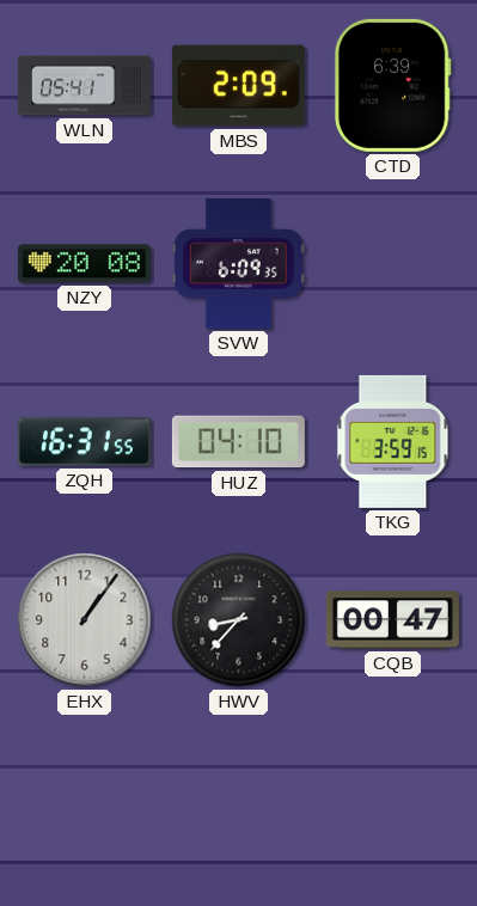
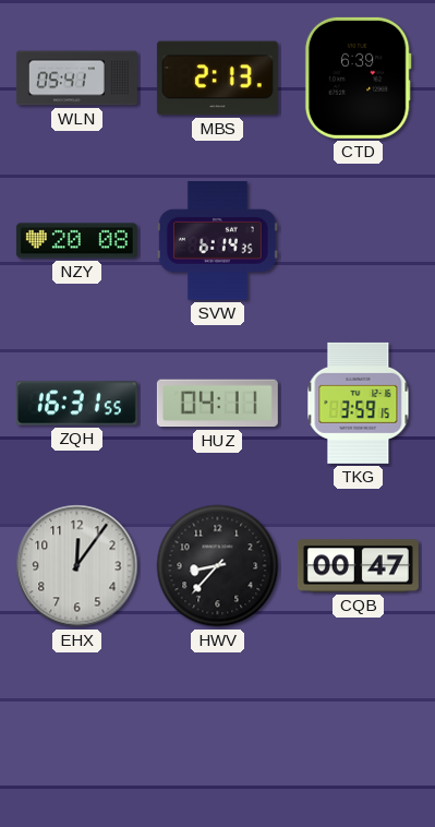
MBS: 2:09 -> 2:13
SVW: 6:09 -> 6:14
HUZ: 04:10 -> 04:11
EHX: 1:06 -> 12:06
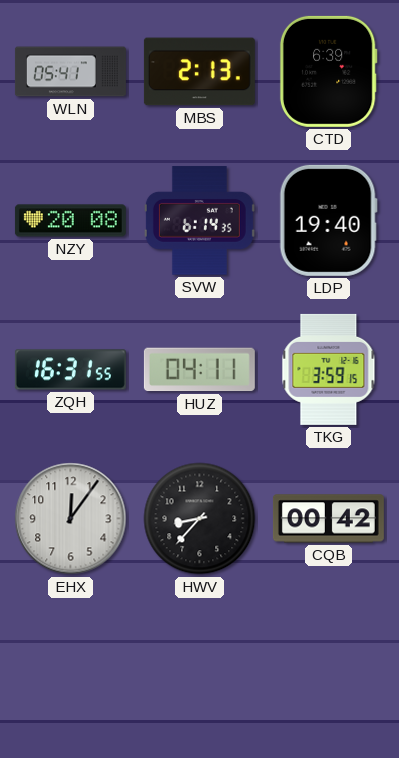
LDP: none -> 19:40
CQB: 00:47 -> 00:42
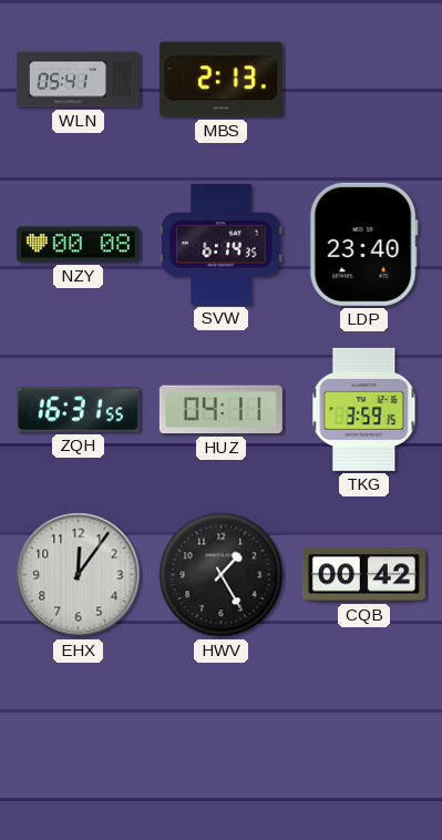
CTD: 6:39 -> none
NZY: 20:08 -> 00:08
LDP: 19:40 -> 23:40
HWV: 8:37 -> 1:25
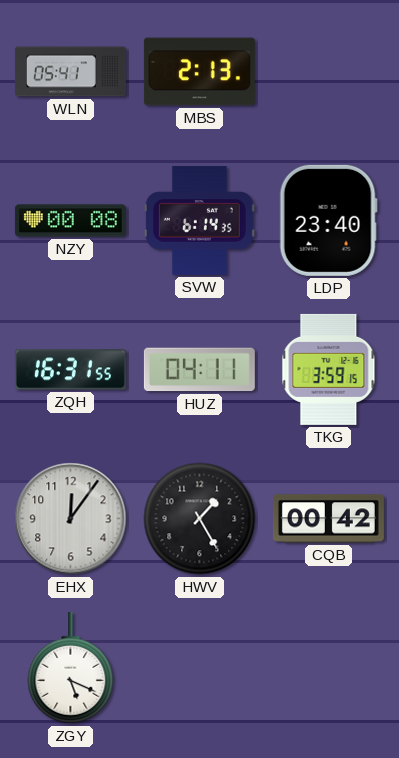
ZGY: none -> 5:19
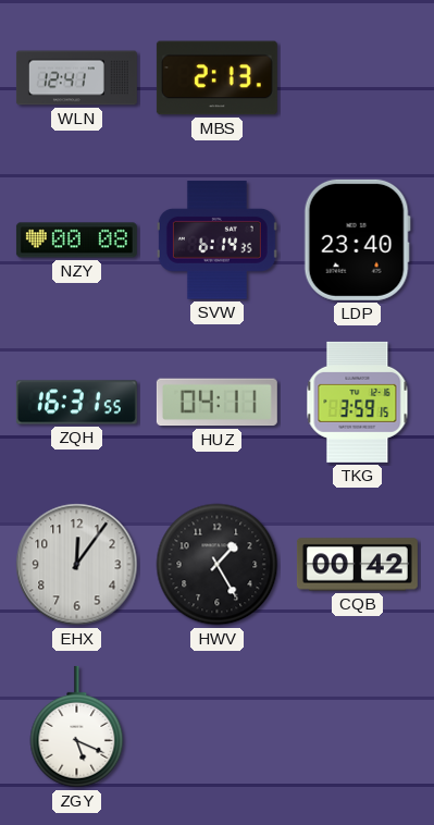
WLN: 05:41 -> 12:41
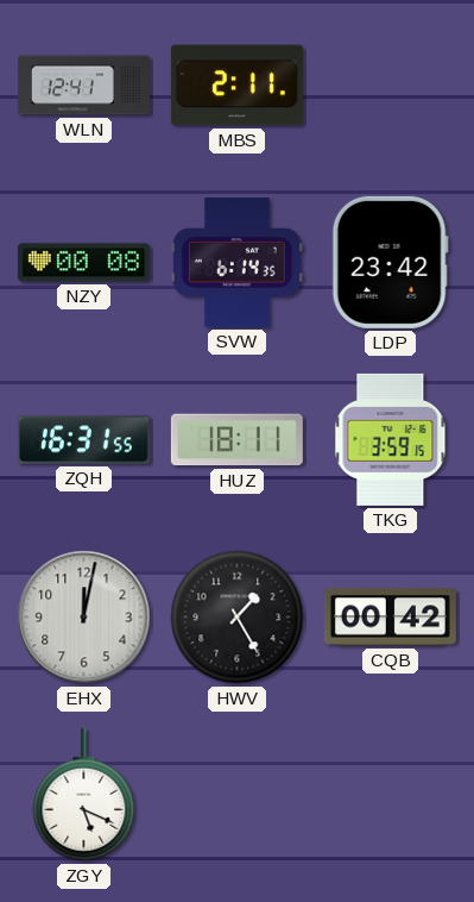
MBS: 2:13 -> 2:11
LDP: 23:40 -> 23:42
HUZ: 04:11 -> 18:11
EHX: 12:06 -> 12:02
